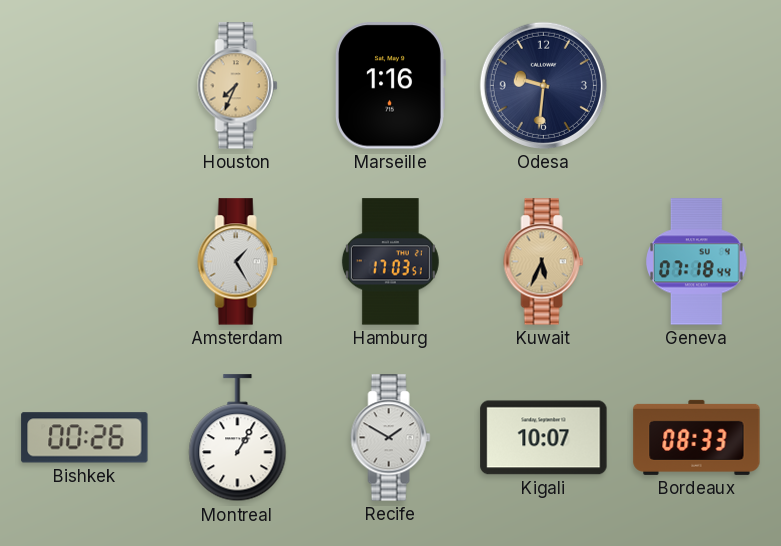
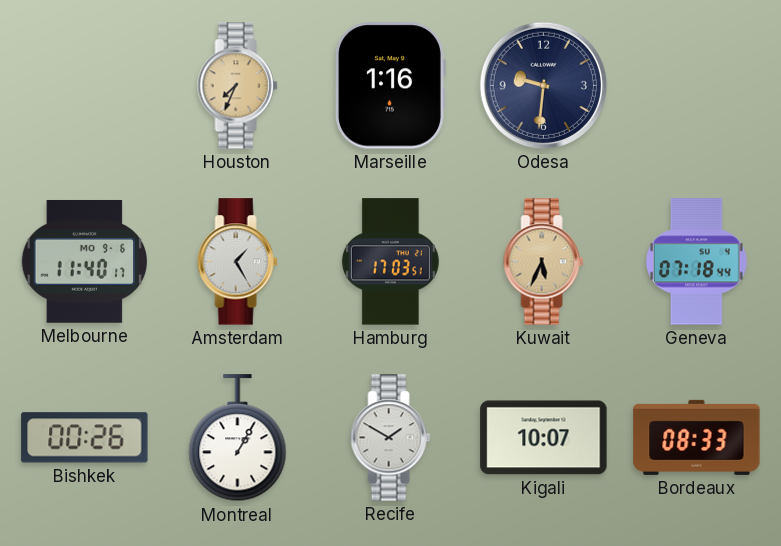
Melbourne: none -> 11:40
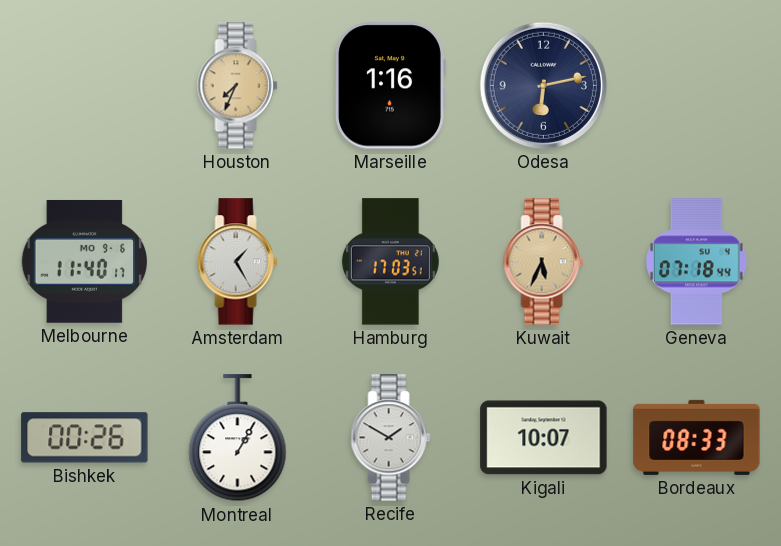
Odesa: 9:31 -> 6:13
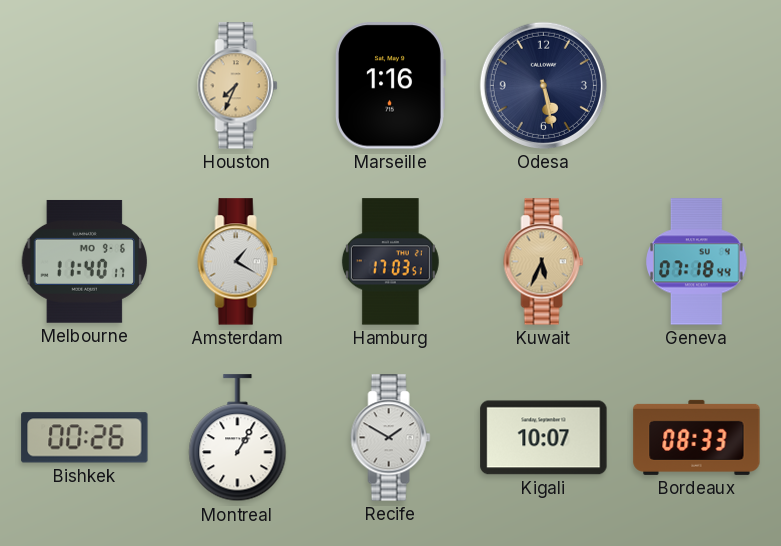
Odesa: 6:13 -> 5:28
Amsterdam: 1:25 -> 1:20
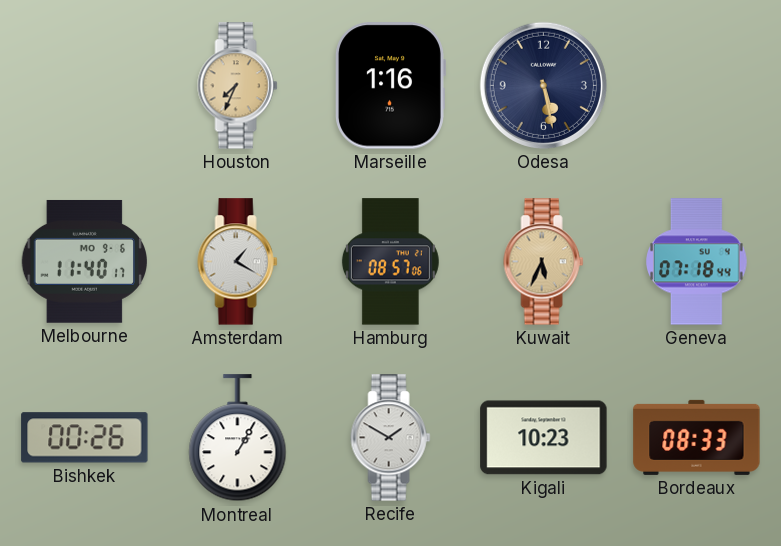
Hamburg: 17:03 -> 08:57
Kigali: 10:07 -> 10:23
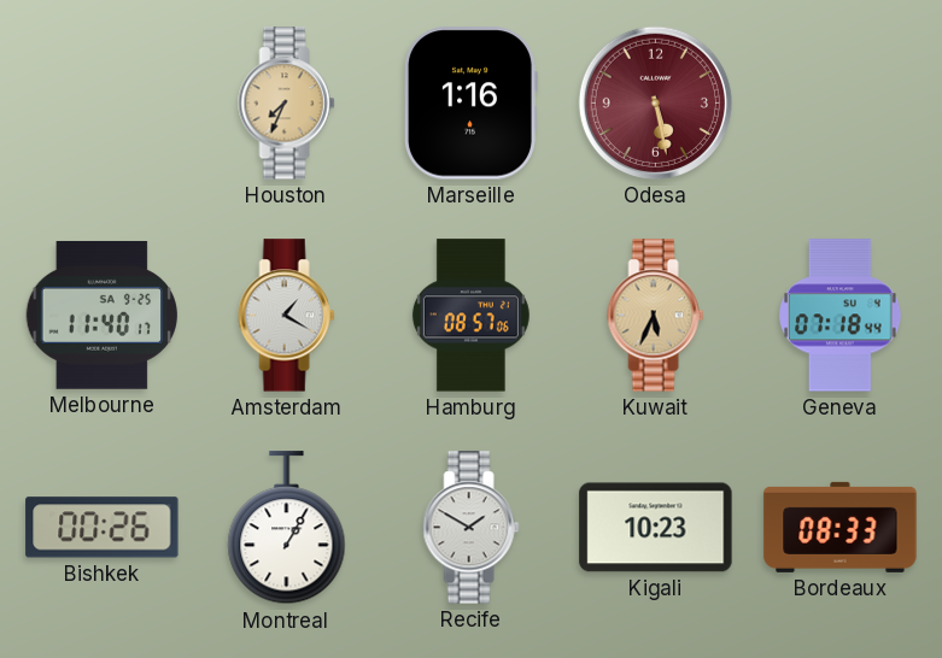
Odesa dial: navy -> burgundy
Melbourne date: MO 9-6 -> SA 9-25
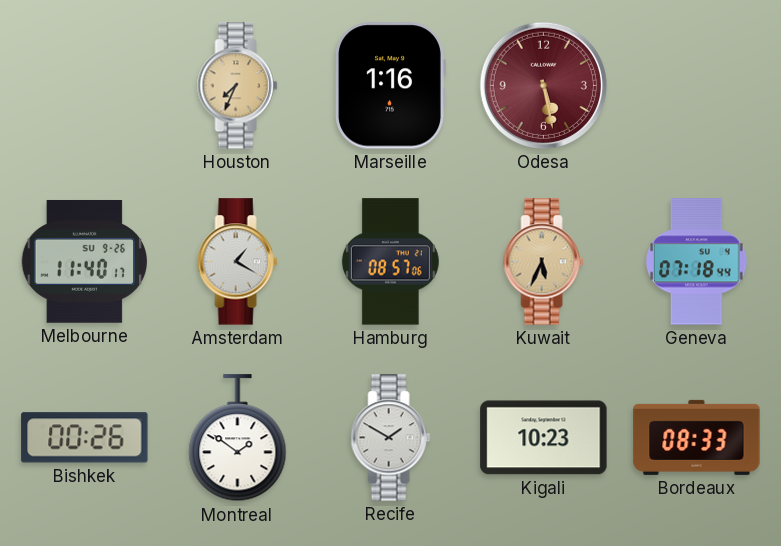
Melbourne date: SA 9-25 -> SU 9-26
Montreal: 1:05 -> 1:51
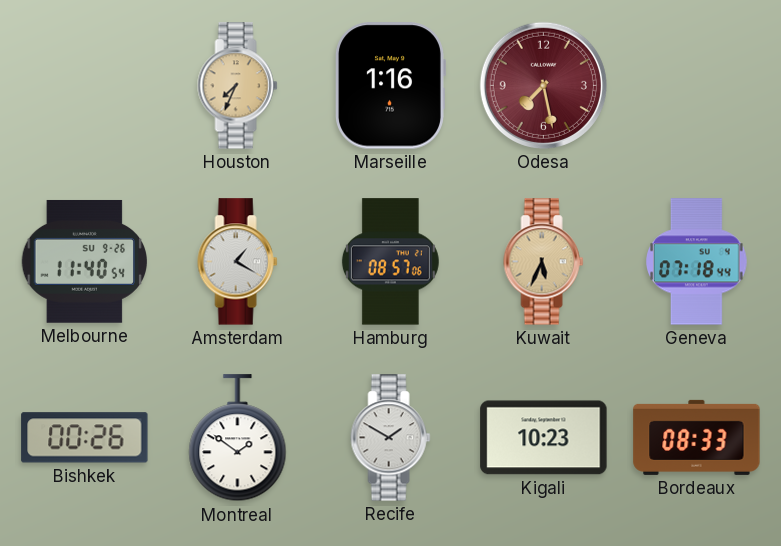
Odesa: 5:28 -> 7:28
Melbourne: 11:40:17 -> 11:40:54
